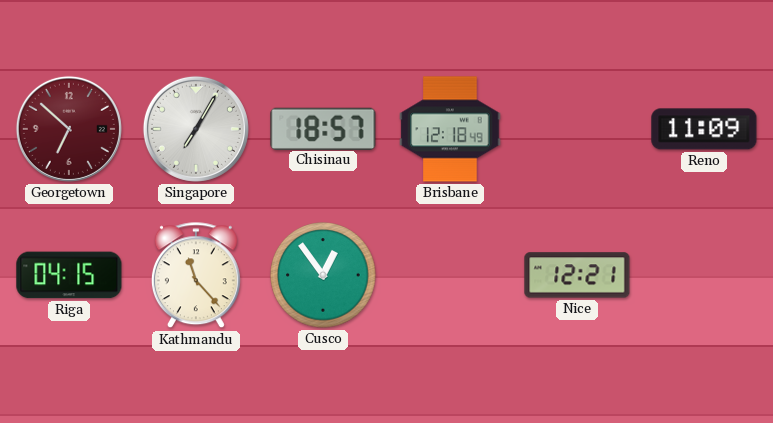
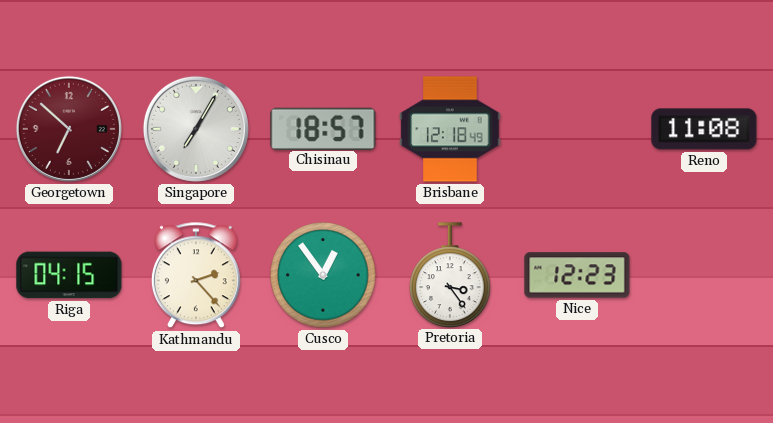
Reno: 11:09 -> 11:08
Kathmandu: 11:23 -> 2:23
Pretoria: none -> 3:24
Nice: 12:21 -> 12:23
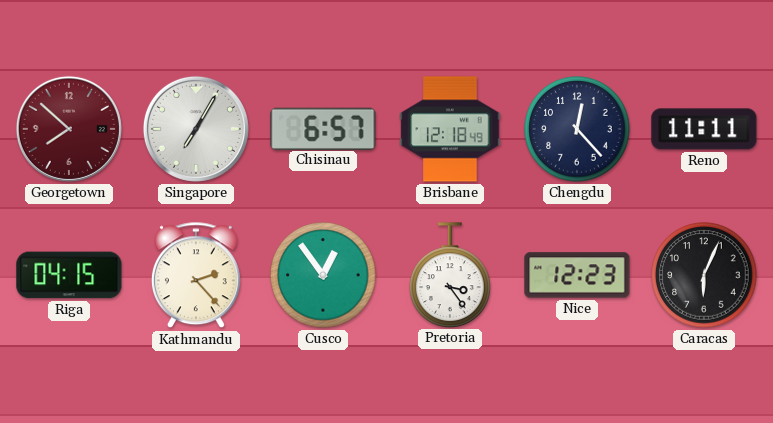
Georgetown: 6:52 -> 7:52
Chisinau: 18:57 -> 6:57
Chengdu: none -> 12:23
Reno: 11:08 -> 11:11
Caracas: none -> 6:04
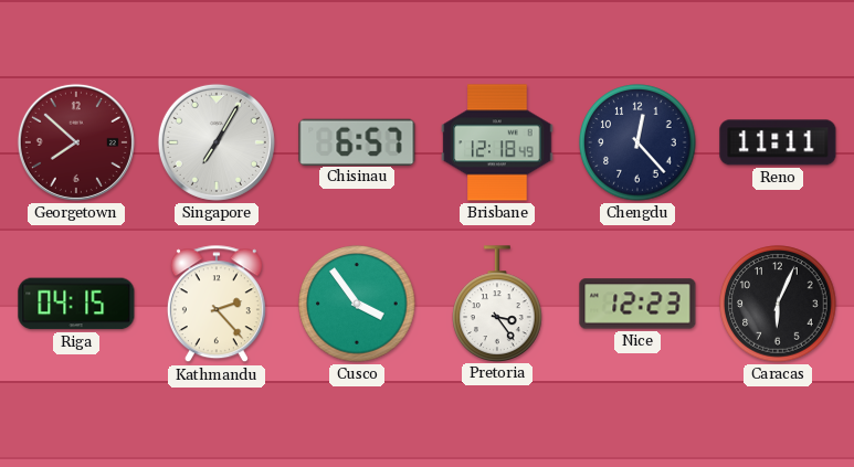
Cusco: 12:54 -> 3:54
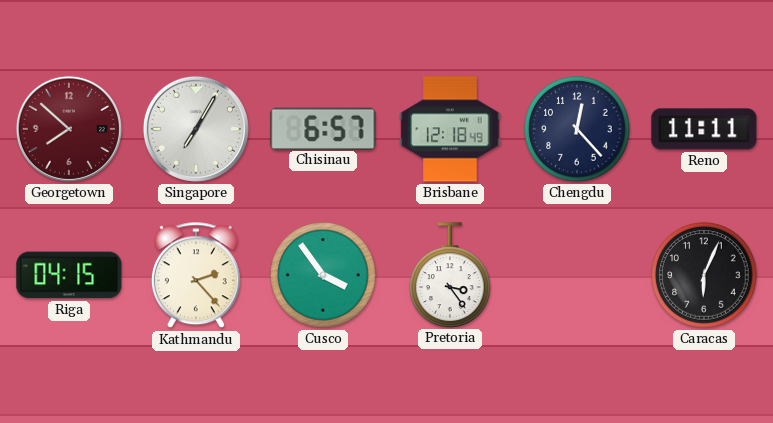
Nice: 12:23 -> none
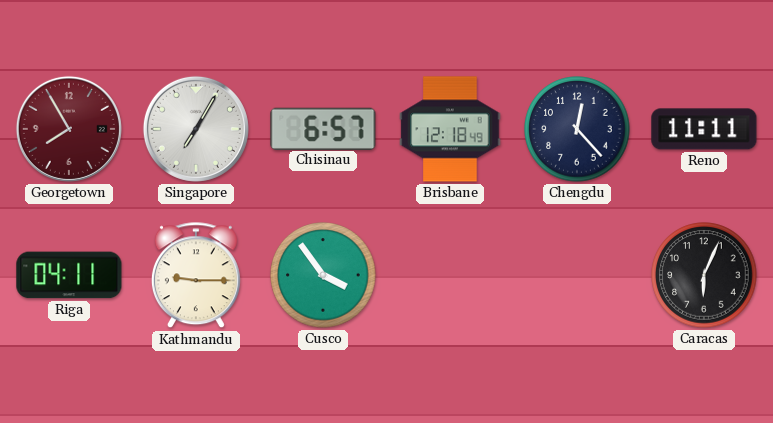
Georgetown: 7:52 -> 7:55
Riga: 04:15 -> 04:11
Kathmandu: 2:23 -> 9:15
Pretoria: 3:24 -> none
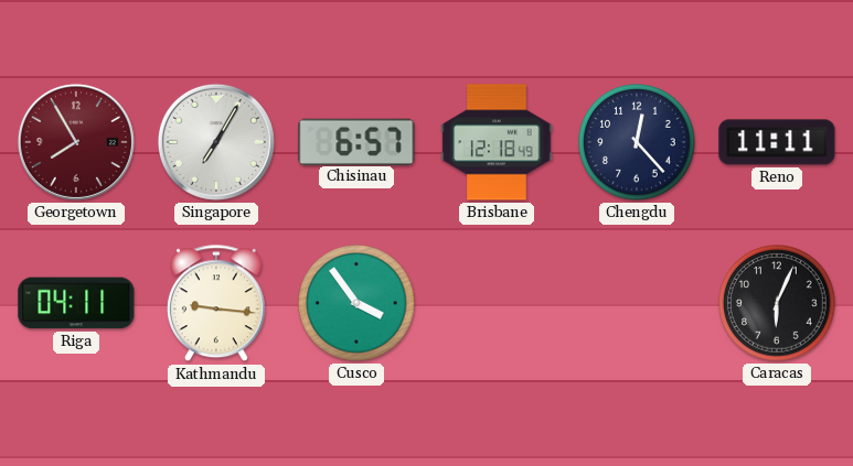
Kathmandu: 9:15 -> 9:16
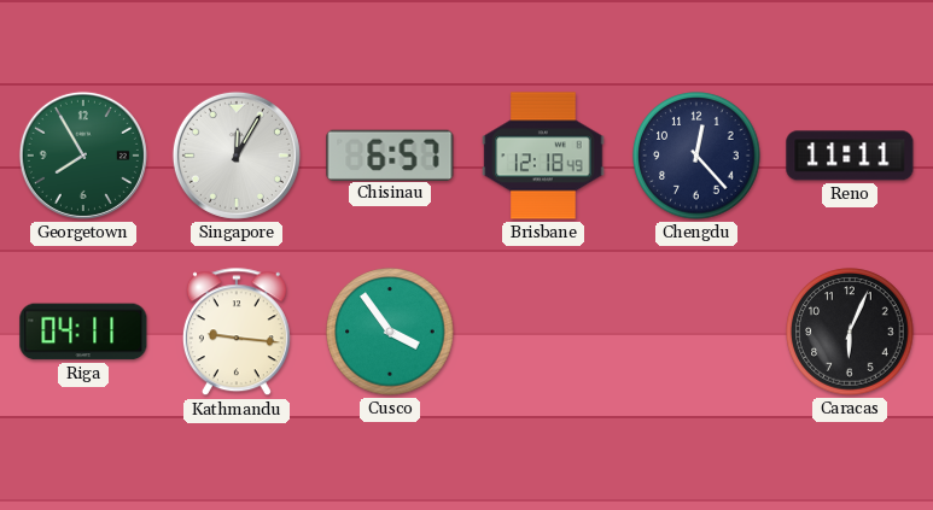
Georgetown dial: burgundy -> green
Singapore: 7:05 -> 12:05
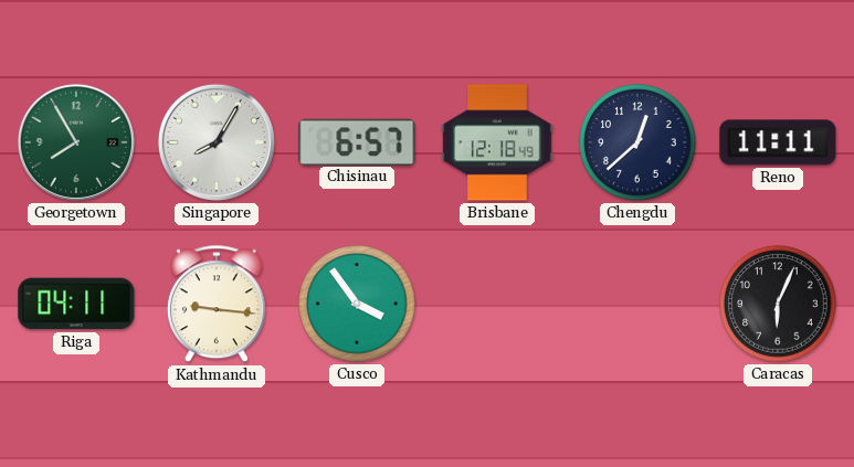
Singapore: 12:05 -> 8:05
Chengdu: 12:23 -> 12:38
